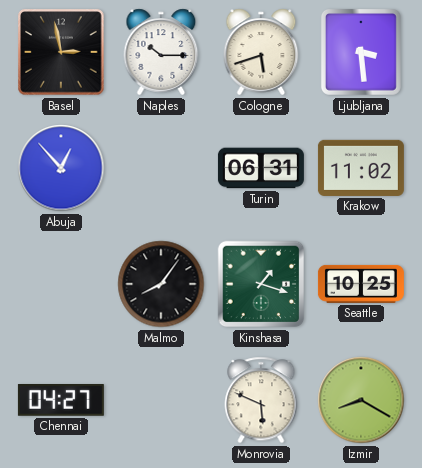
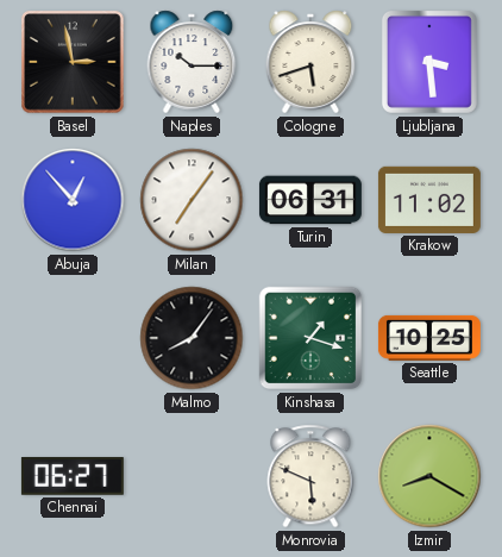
Milan: none -> 7:06
Chennai: 04:27 -> 06:27
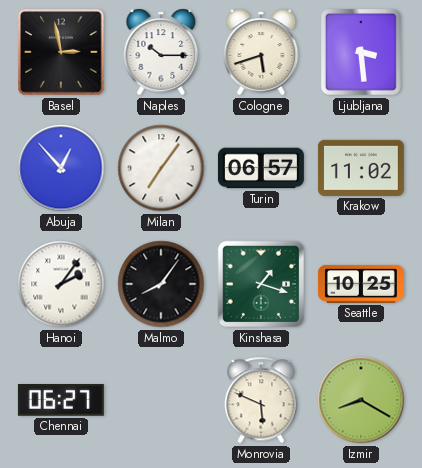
Turin: 06:31 -> 06:57
Hanoi: none -> 2:06
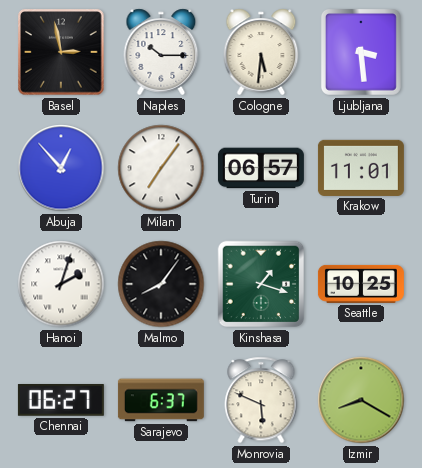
Cologne: 5:42 -> 5:31
Krakow: 11:02 -> 11:01
Hanoi: 2:06 -> 2:03
Sarajevo: none -> 6:37
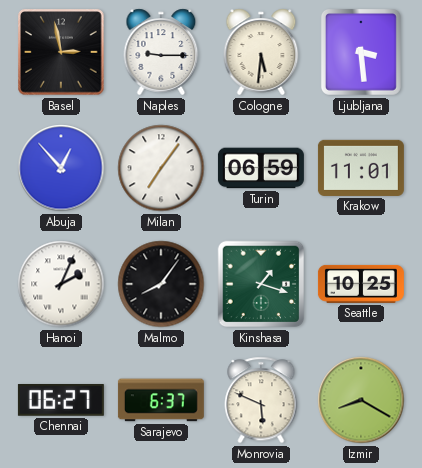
Naples: 10:15 -> 9:15
Turin: 06:57 -> 06:59
Hanoi: 2:03 -> 2:04
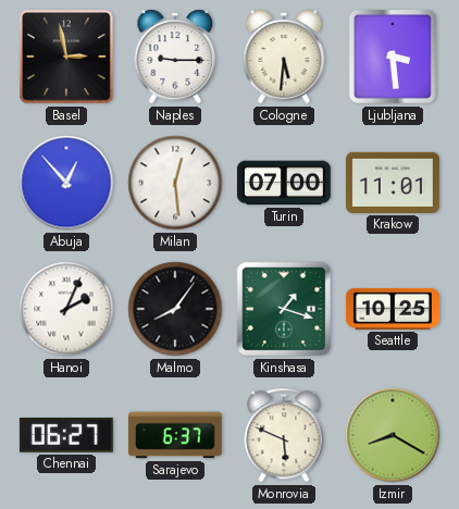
Milan: 7:06 -> 12:29
Turin: 06:59 -> 07:00
